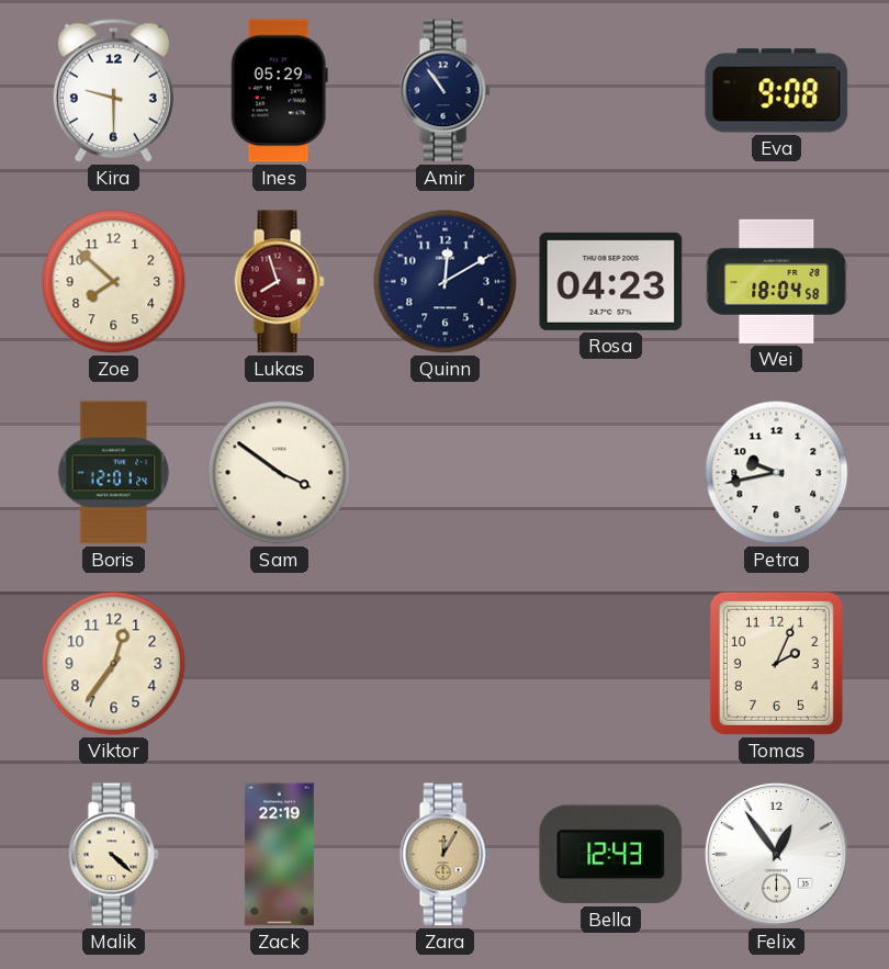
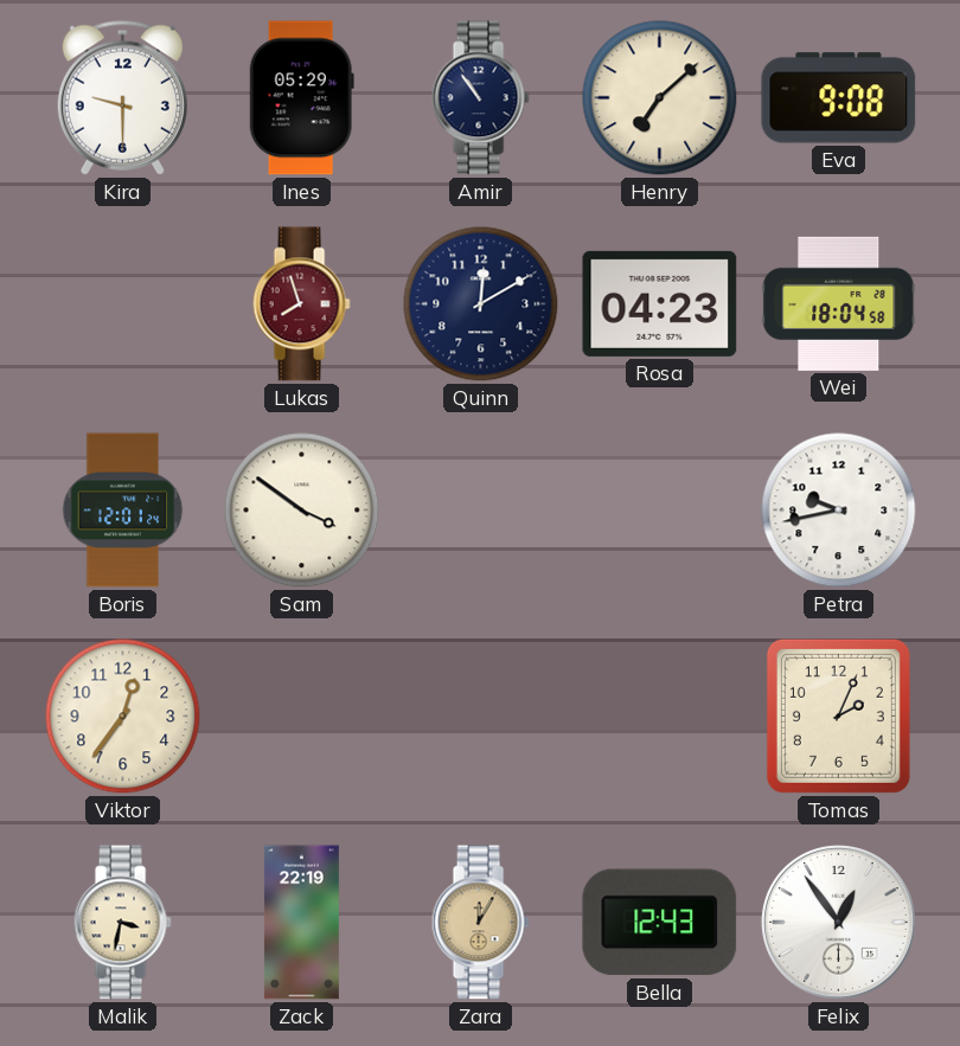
Henry: none -> 7:08
Zoe: 7:52 -> none
Malik: 4:22 -> 3:32
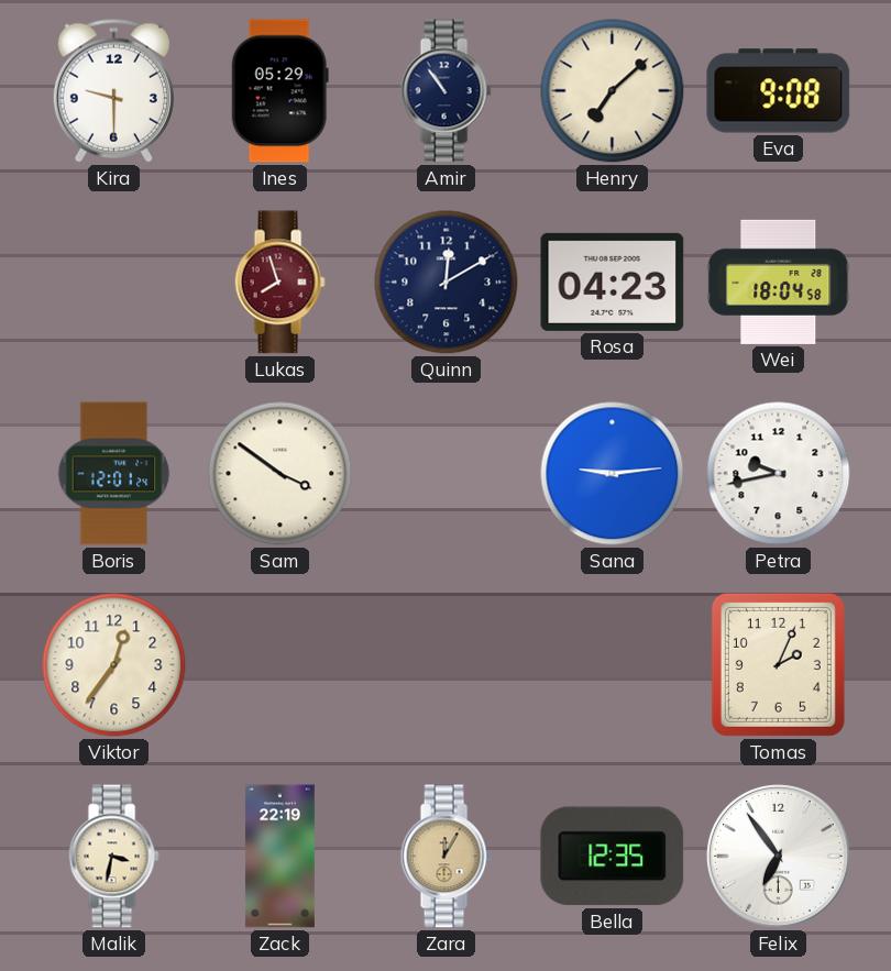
Sana: none -> 9:14
Bella: 12:43 -> 12:35
Felix: 12:54 -> 6:54
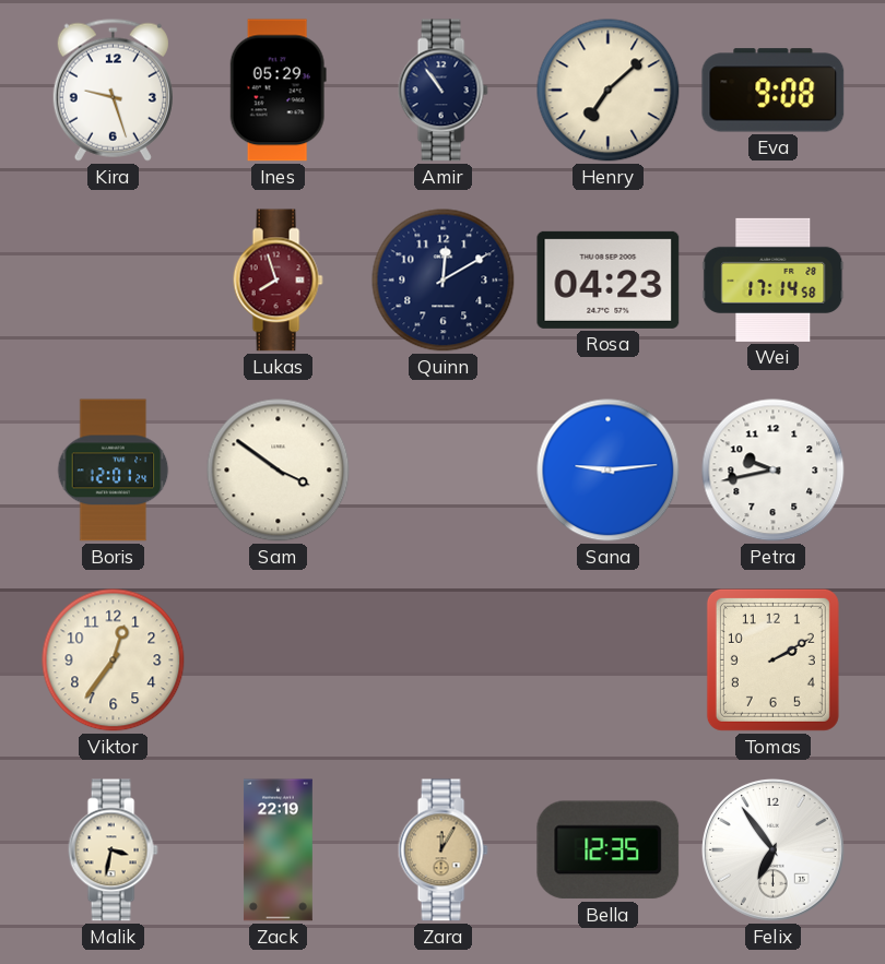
Kira: 9:30 -> 9:27
Wei: 18:04 -> 17:14
Tomas: 2:04 -> 2:10
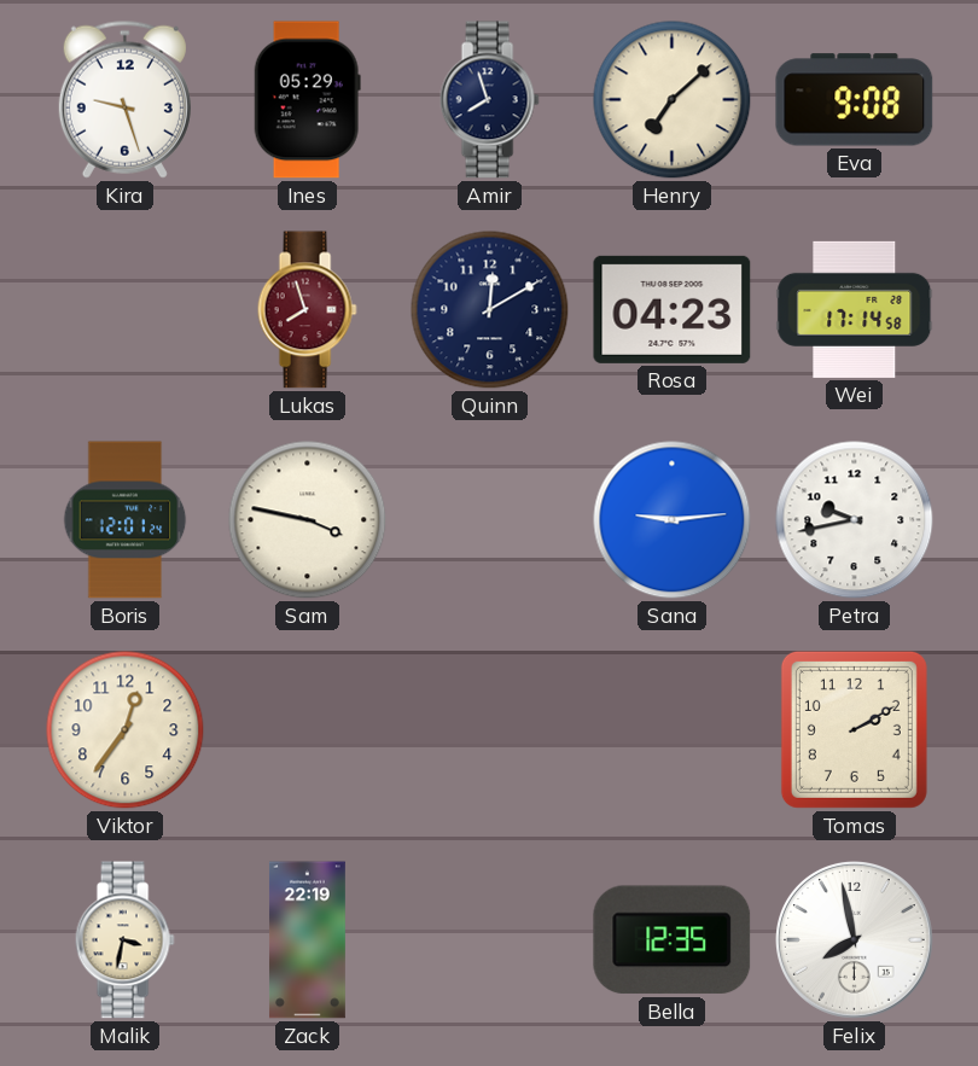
Amir: 10:54 -> 7:57
Sam: 3:51 -> 3:47
Zara: 12:05 -> none
Felix: 6:54 -> 7:58
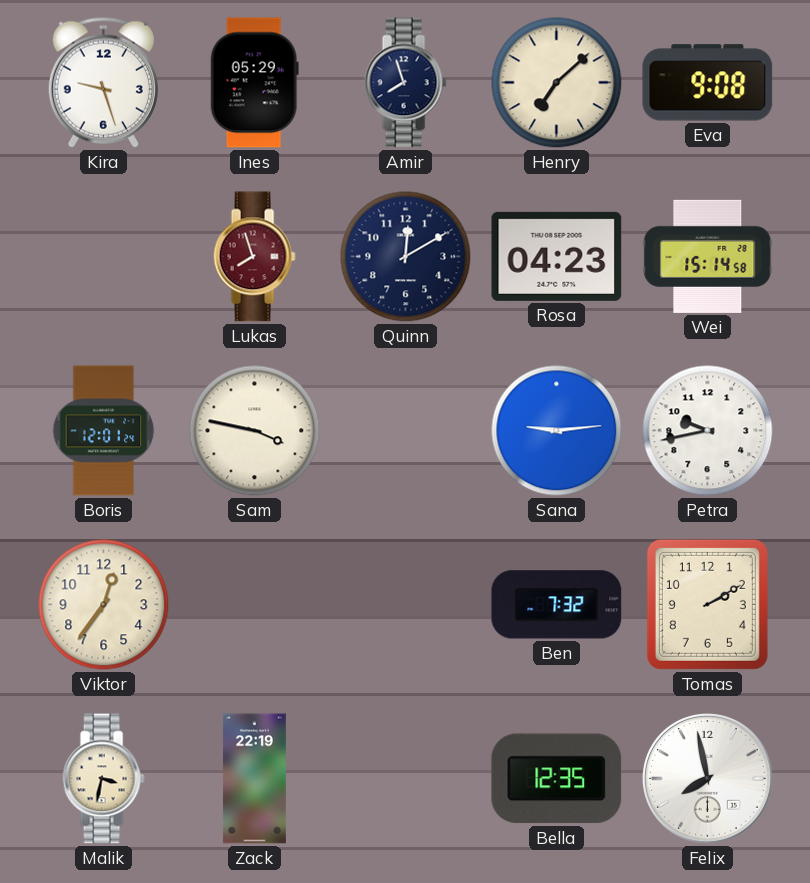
Wei: 17:14 -> 15:14
Ben: none -> 7:32
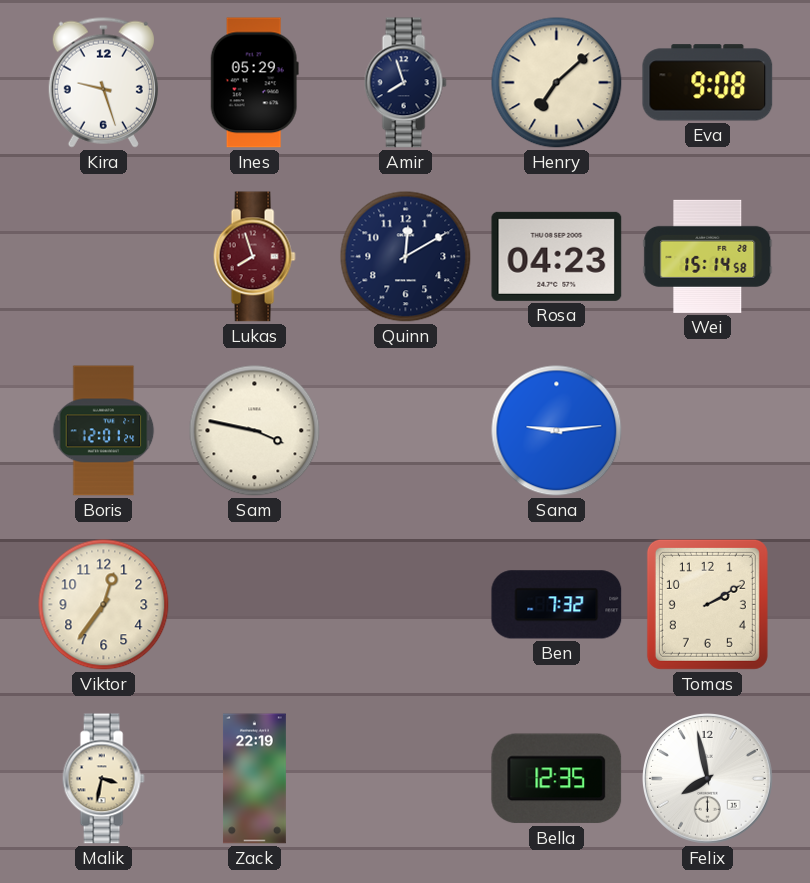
Petra: 9:43 -> none
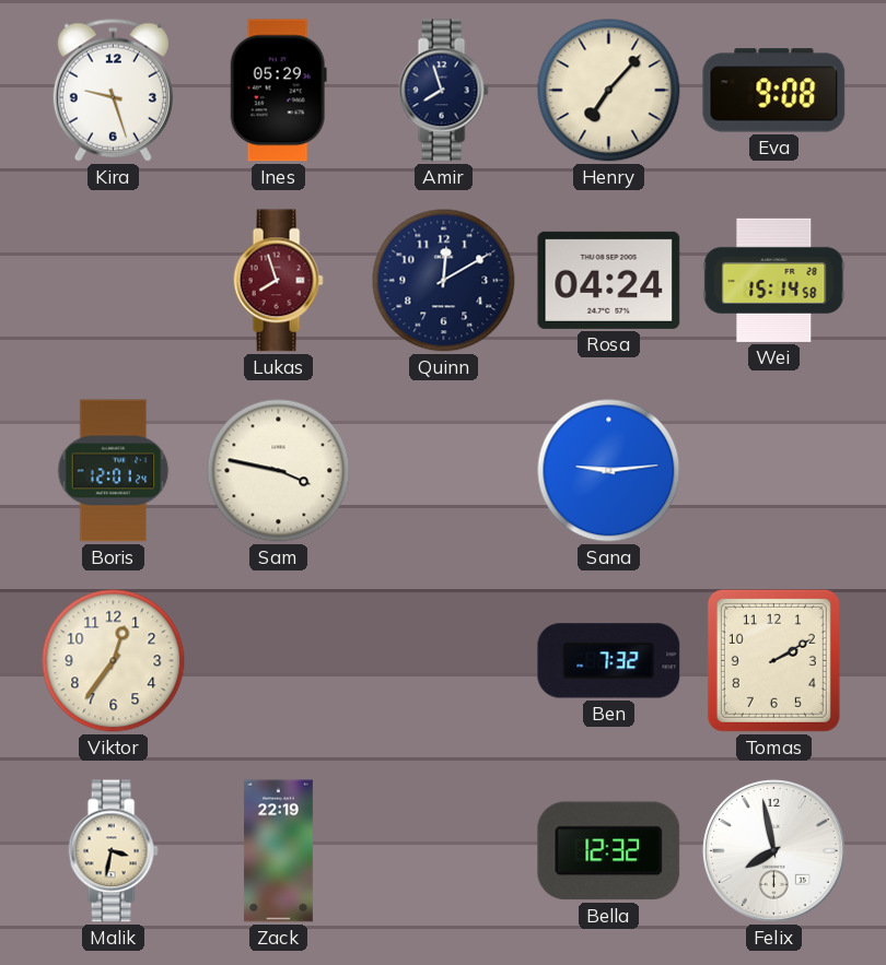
Henry: 7:08 -> 7:07
Rosa: 04:23 -> 04:24
Bella: 12:35 -> 12:32
